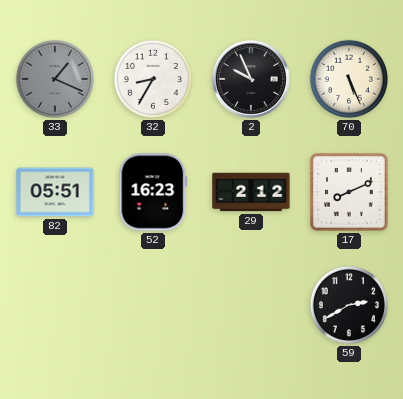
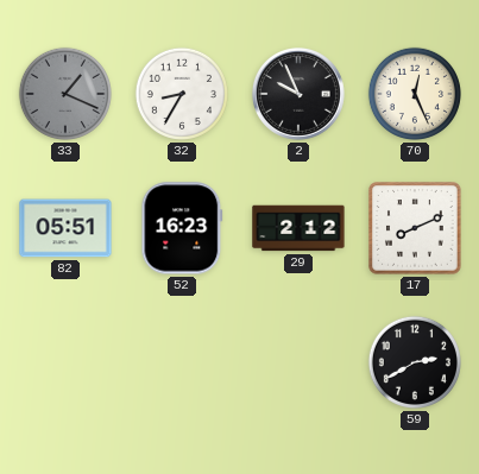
70: 5:26 -> 12:26
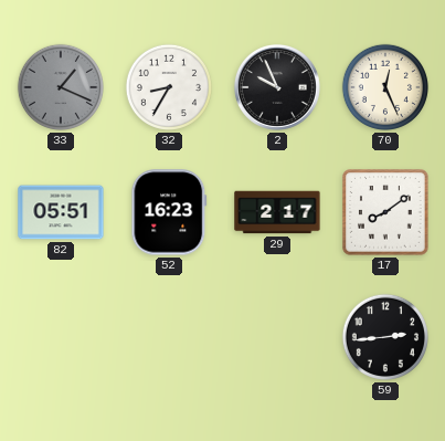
29: 2:12 -> 2:17
17: 8:11 -> 8:09
59: 2:40 -> 2:44
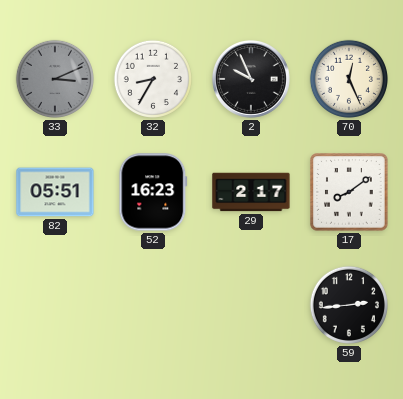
33: 1:19 -> 3:11
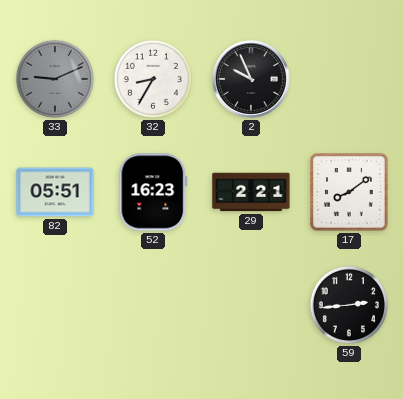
33: 3:11 -> 9:11
70: 12:26 -> none
29: 2:17 -> 2:21
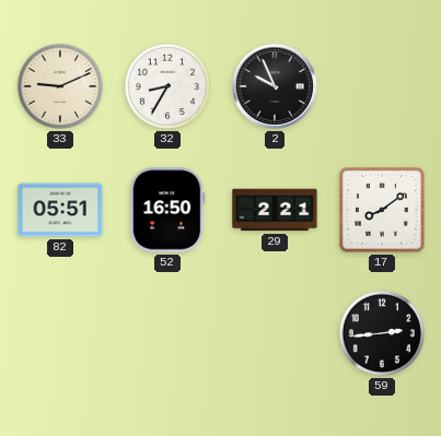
33 dial: grey -> cream
52: 16:23 -> 16:50
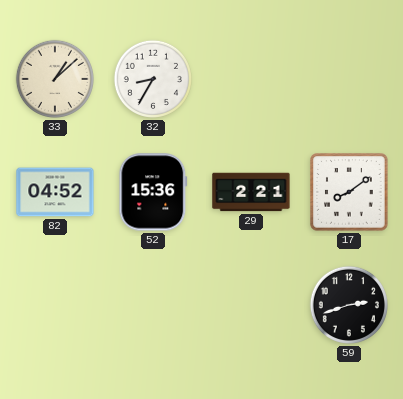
33: 9:11 -> 1:08
2: 9:56 -> none
82: 05:51 -> 04:52
52: 16:50 -> 15:36
59: 2:44 -> 2:42
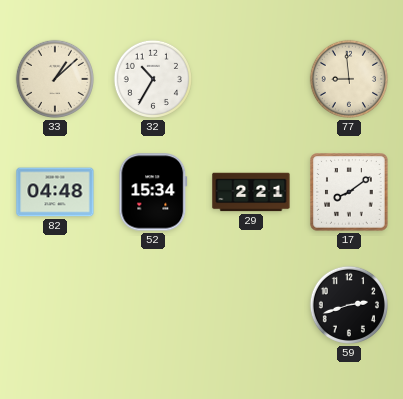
32: 8:35 -> 10:35
77: none -> 8:59
82: 04:52 -> 04:48
52: 15:36 -> 15:34
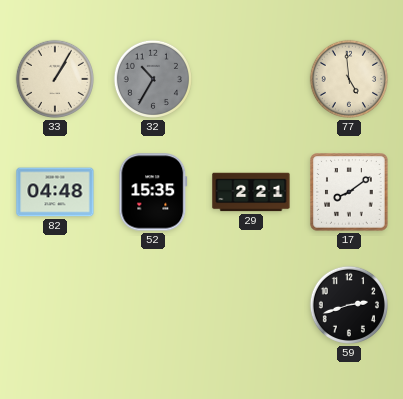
33: 1:08 -> 1:05
32 dial: white -> grey
77: 8:59 -> 4:59
52: 15:34 -> 15:35
